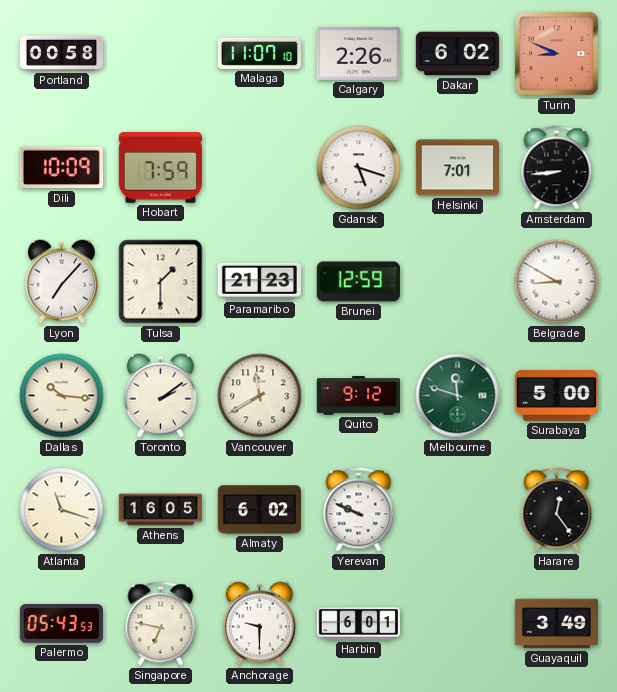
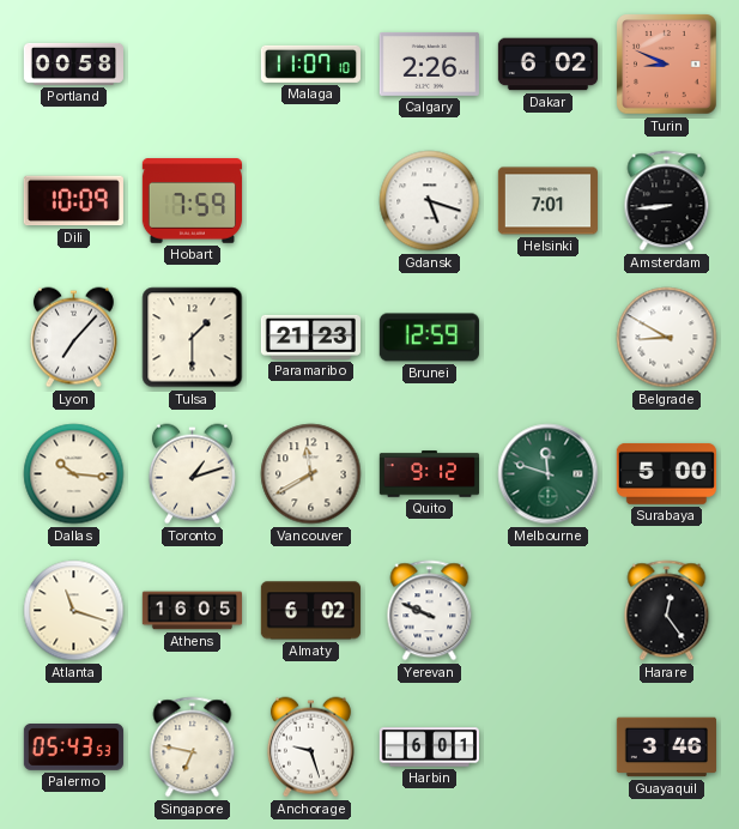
Toronto: 2:09 -> 1:12
Anchorage: 9:30 -> 9:27
Guayaquil: 3:49 -> 3:46
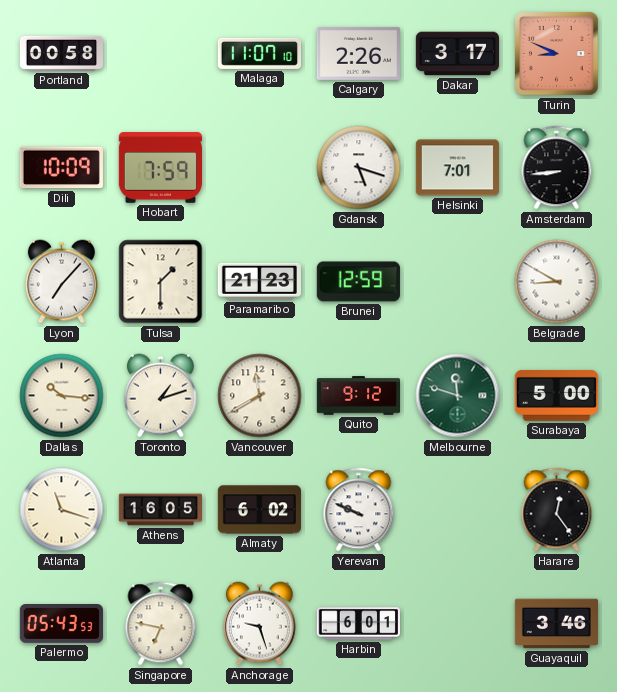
Dakar: 6:02 -> 3:17
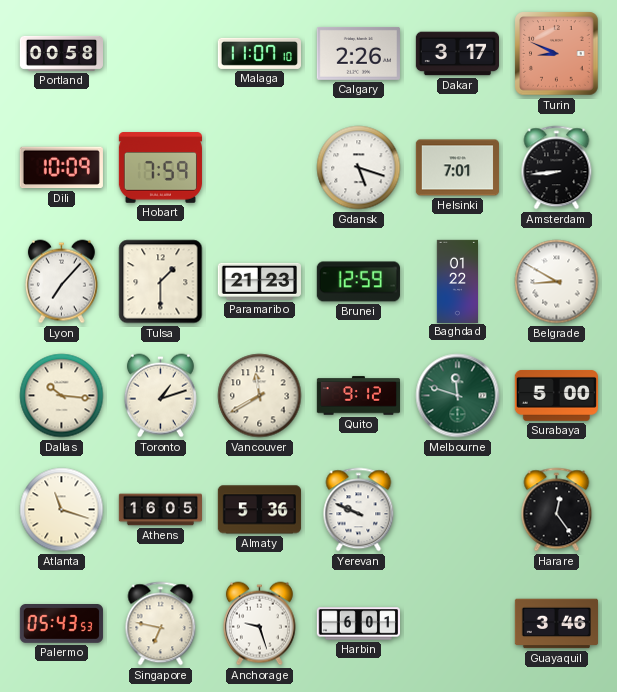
Baghdad: none -> 01:22
Almaty: 6:02 -> 5:36
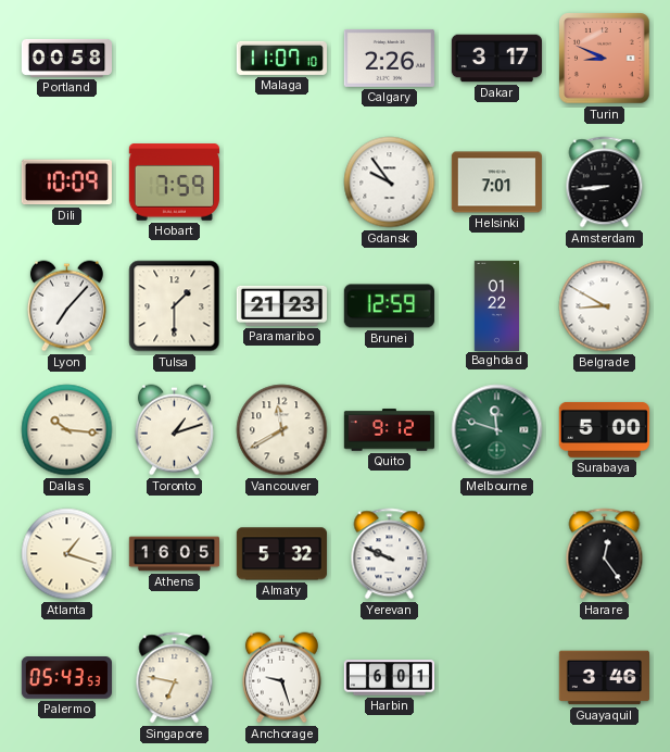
Gdansk: 5:18 -> 9:54
Atlanta: 11:18 -> 1:18
Almaty: 5:36 -> 5:32
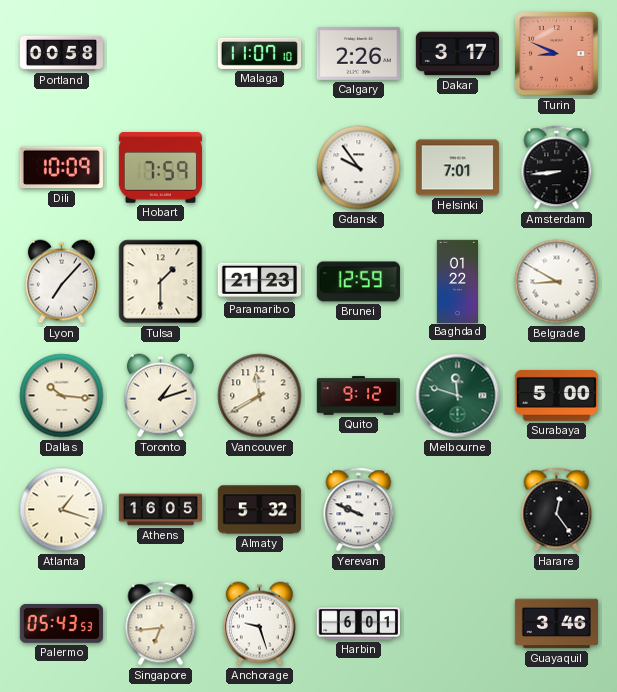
Singapore: 6:47 -> 6:44
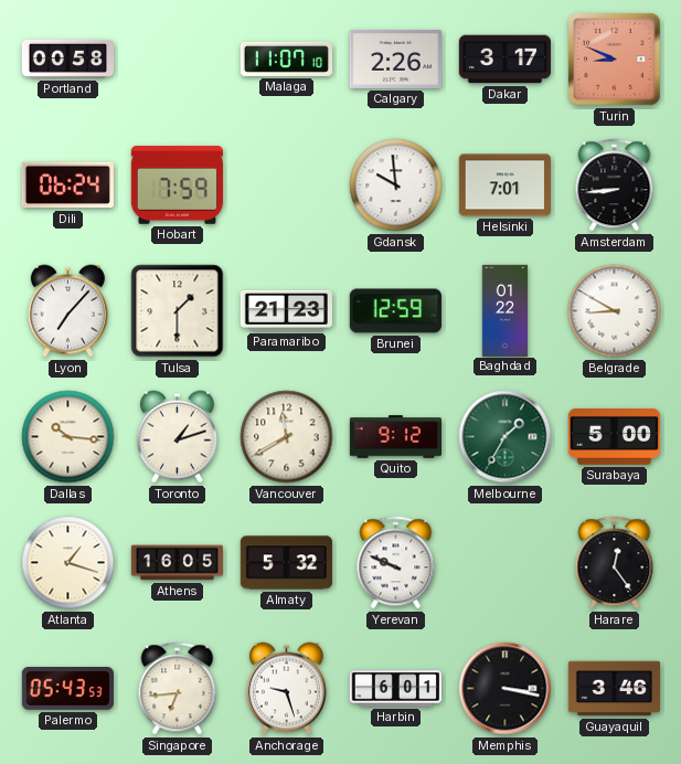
Dili: 10:09 -> 06:24
Gdansk: 9:54 -> 9:59
Melbourne: 11:48 -> 1:35
Memphis: none -> 3:17
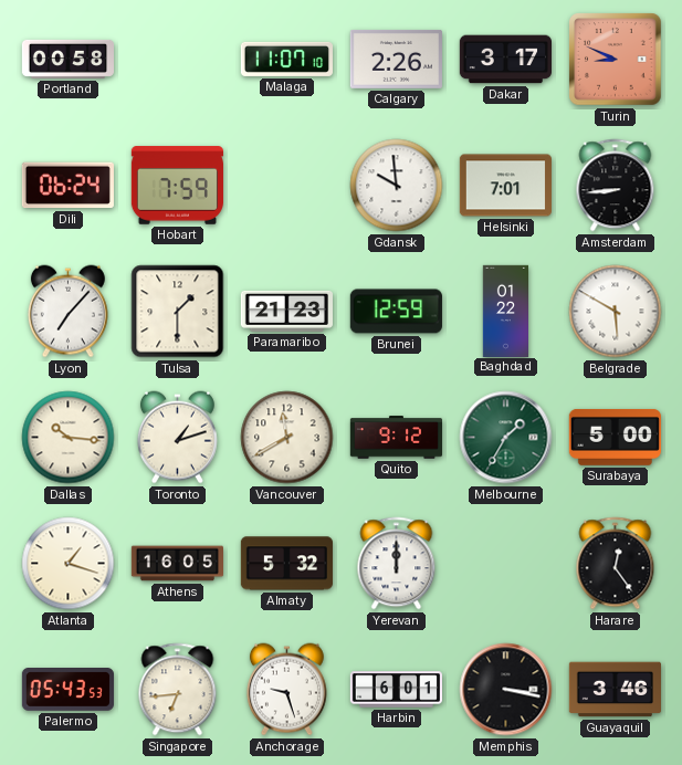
Belgrade: 8:50 -> 5:50
Yerevan: 9:49 -> 12:00
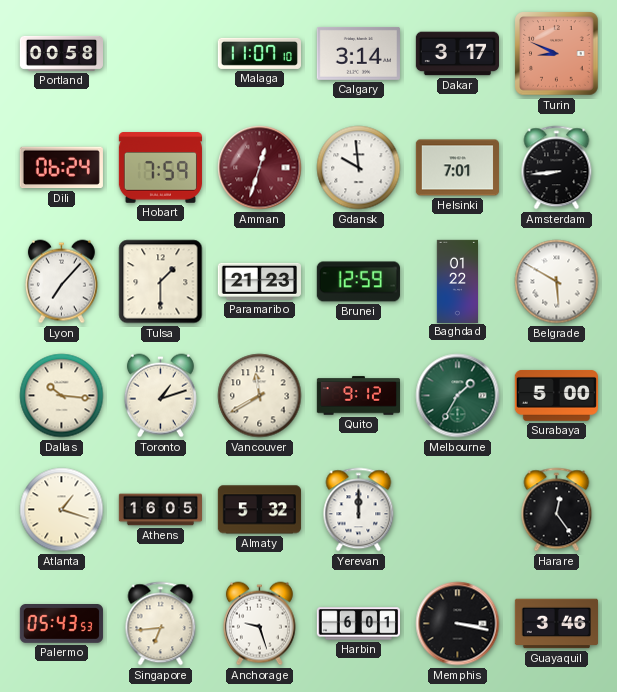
Calgary: 2:26 -> 3:14
Amman: none -> 12:33
